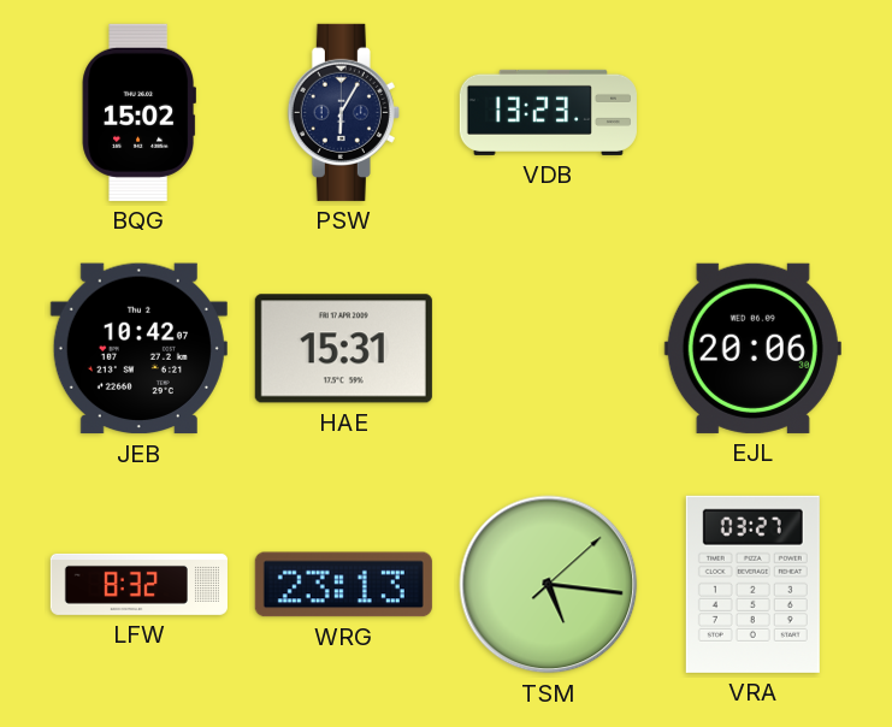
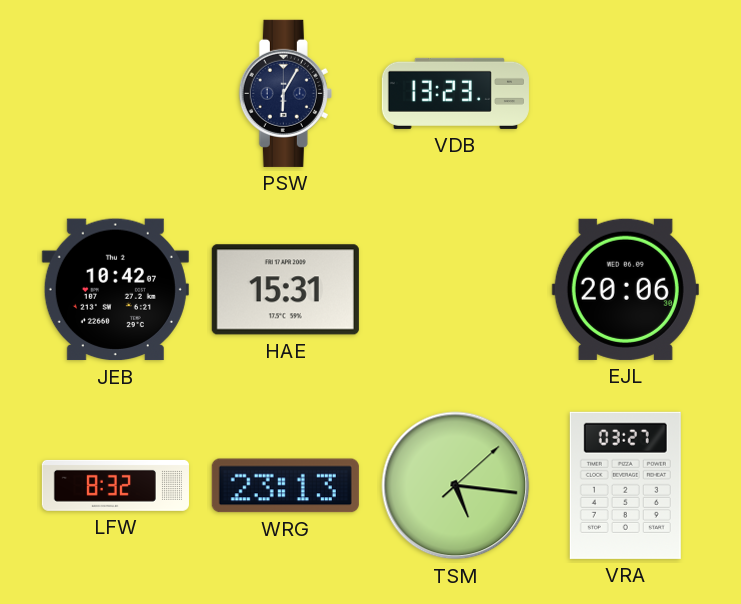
BQG: 15:02 -> none
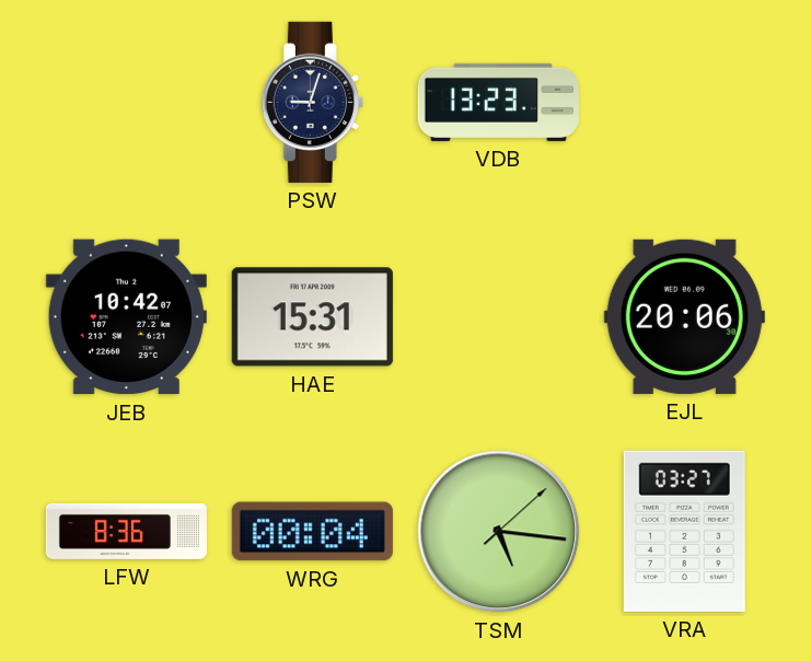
PSW: 6:05 -> 9:03
LFW: 8:32 -> 8:36
WRG: 23:13 -> 00:04
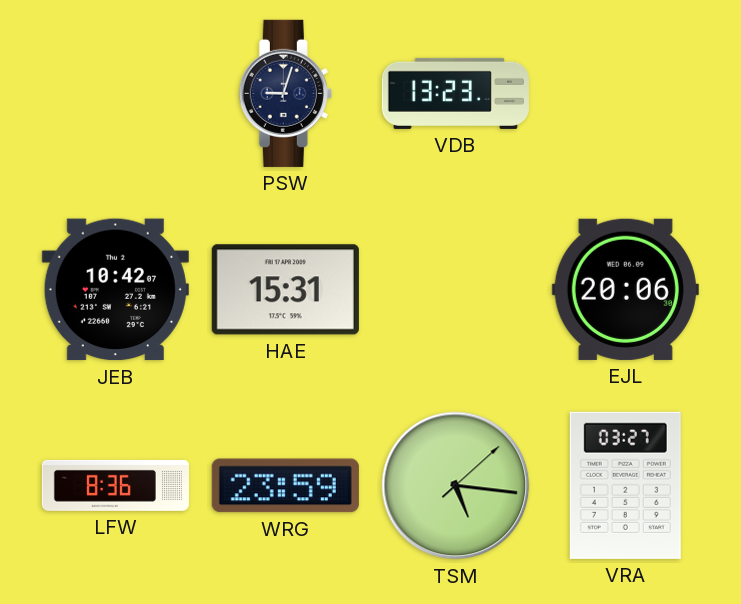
WRG: 00:04 -> 23:59
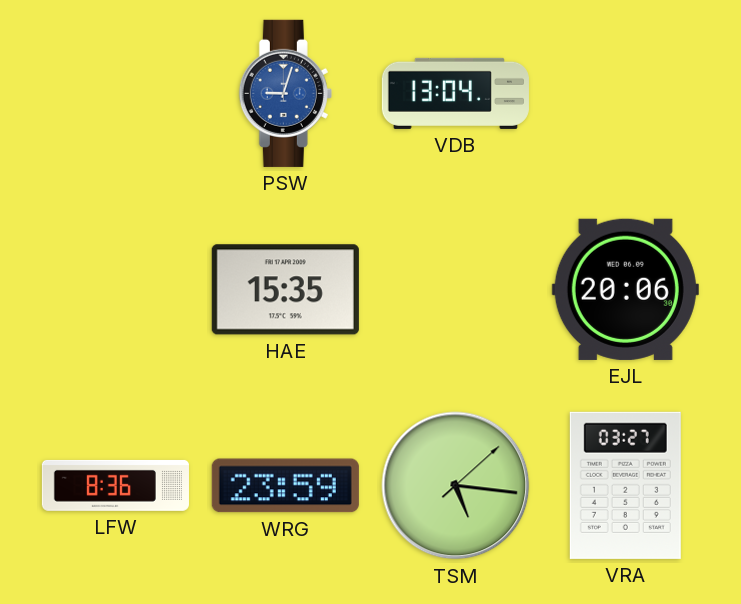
PSW dial: navy -> blue
VDB: 13:23 -> 13:04
JEB: 10:42 -> none
HAE: 15:31 -> 15:35
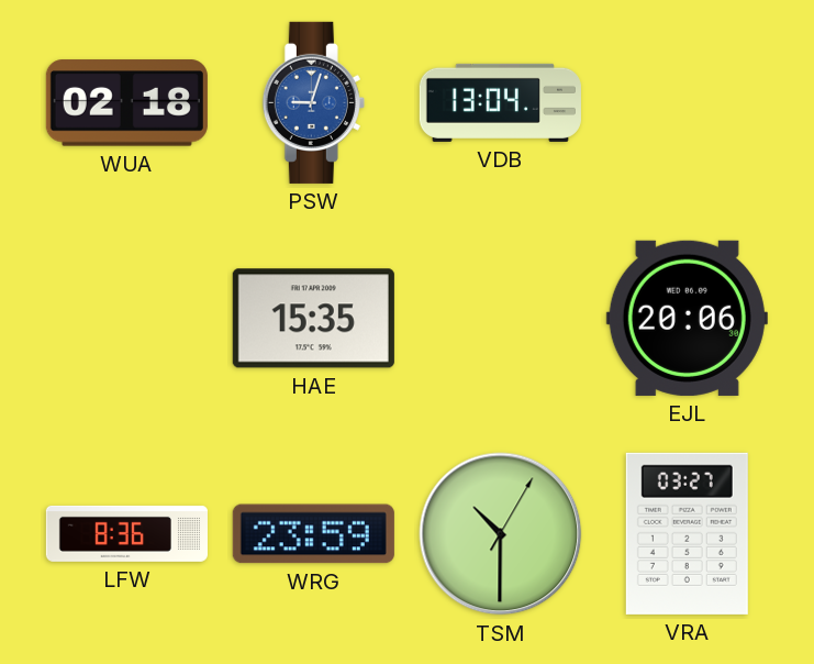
WUA: none -> 02:18
TSM: 5:16 -> 10:30
